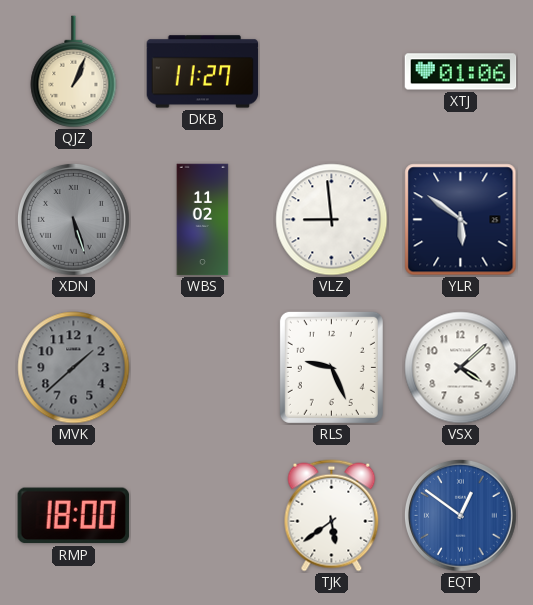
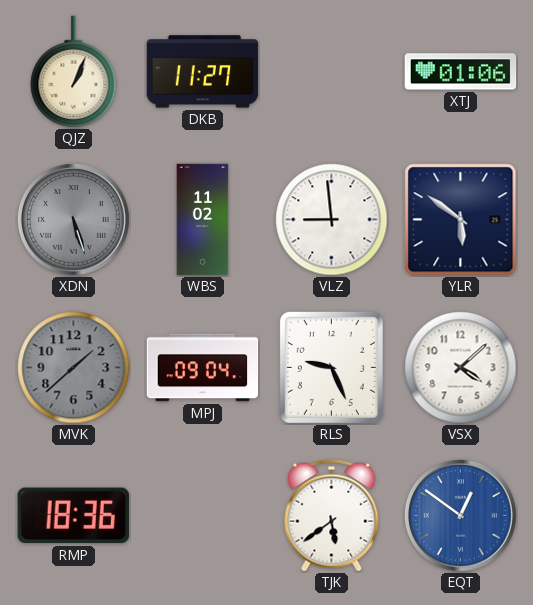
MPJ: none -> 09:04
RMP: 18:00 -> 18:36
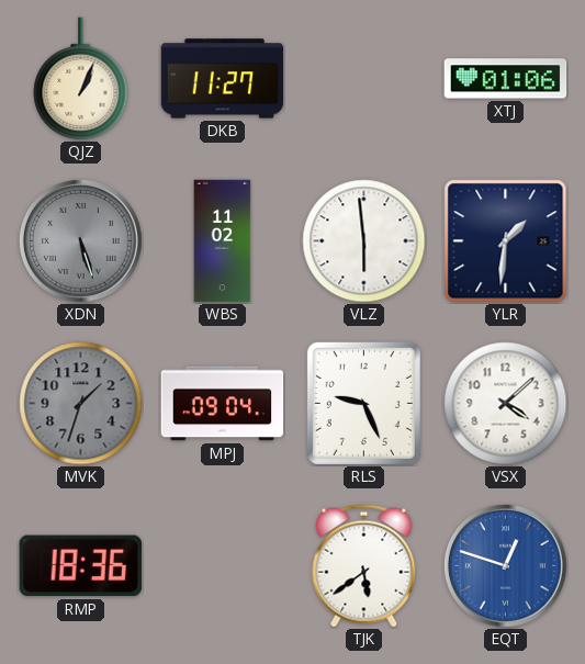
VLZ: 8:59 -> 5:59
YLR: 5:51 -> 1:31
MVK: 1:38 -> 1:33
EQT: 12:51 -> 12:48
